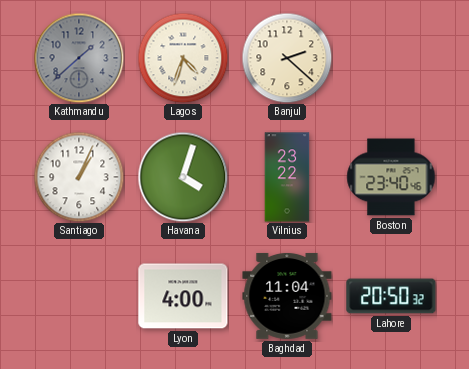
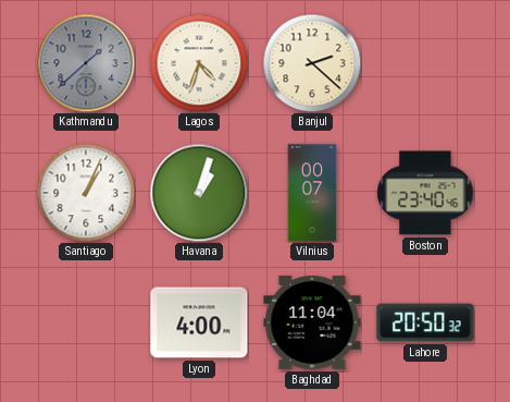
Havana: 4:03 -> 1:03
Vilnius: 23:22 -> 00:07
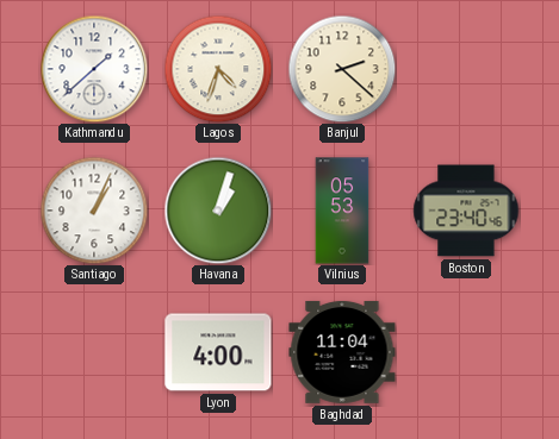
Kathmandu dial: grey -> white
Vilnius: 00:07 -> 05:53
Lahore: 20:50 -> none
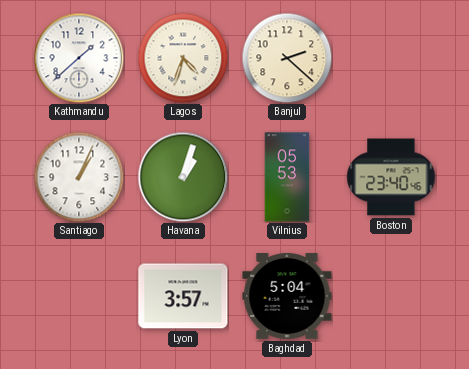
Lyon: 4:00 -> 3:57
Baghdad: 11:04 -> 5:04
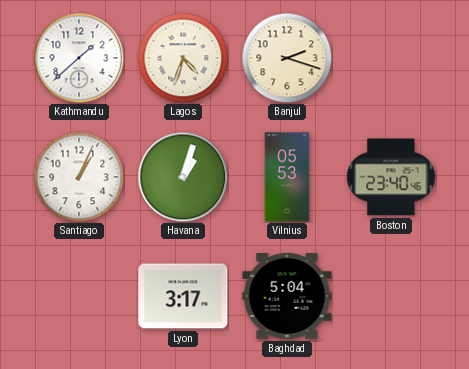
Banjul: 2:22 -> 2:18
Lyon: 3:57 -> 3:17
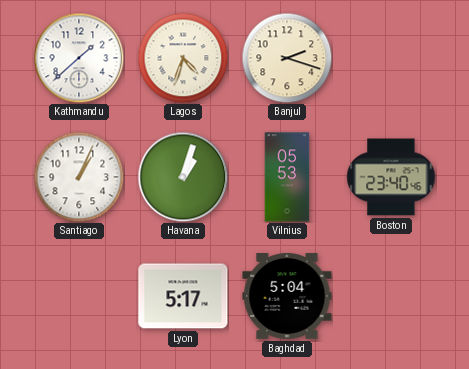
Lyon: 3:17 -> 5:17
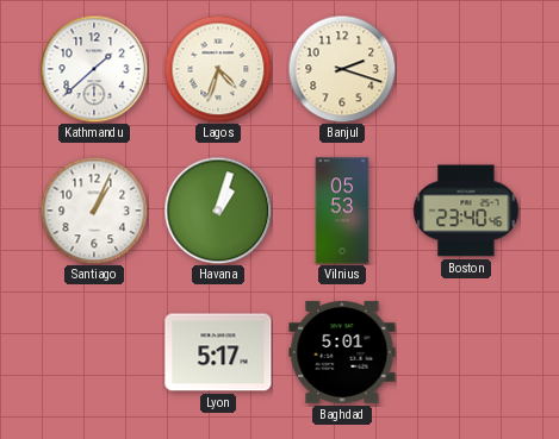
Baghdad: 5:04 -> 5:01
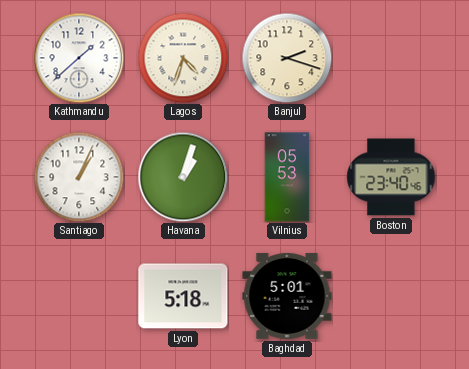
Lyon: 5:17 -> 5:18
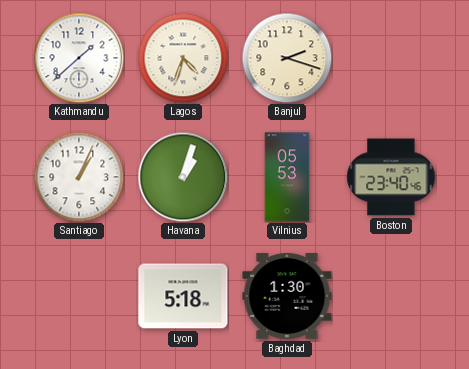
Baghdad: 5:01 -> 1:30
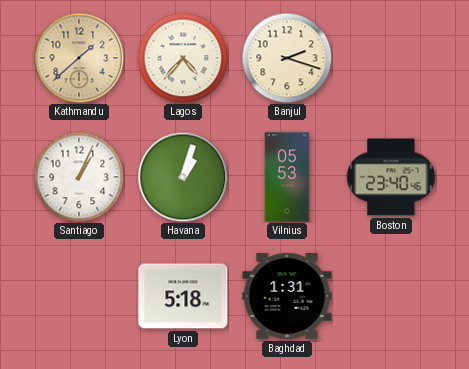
Kathmandu dial: white -> champagne
Lagos: 4:33 -> 4:37
Baghdad: 1:30 -> 1:31
